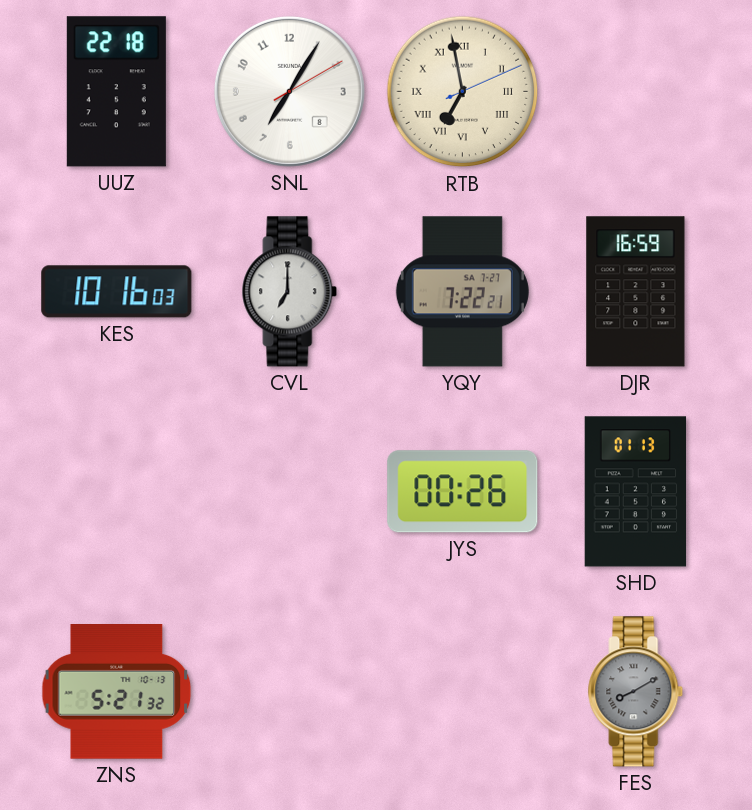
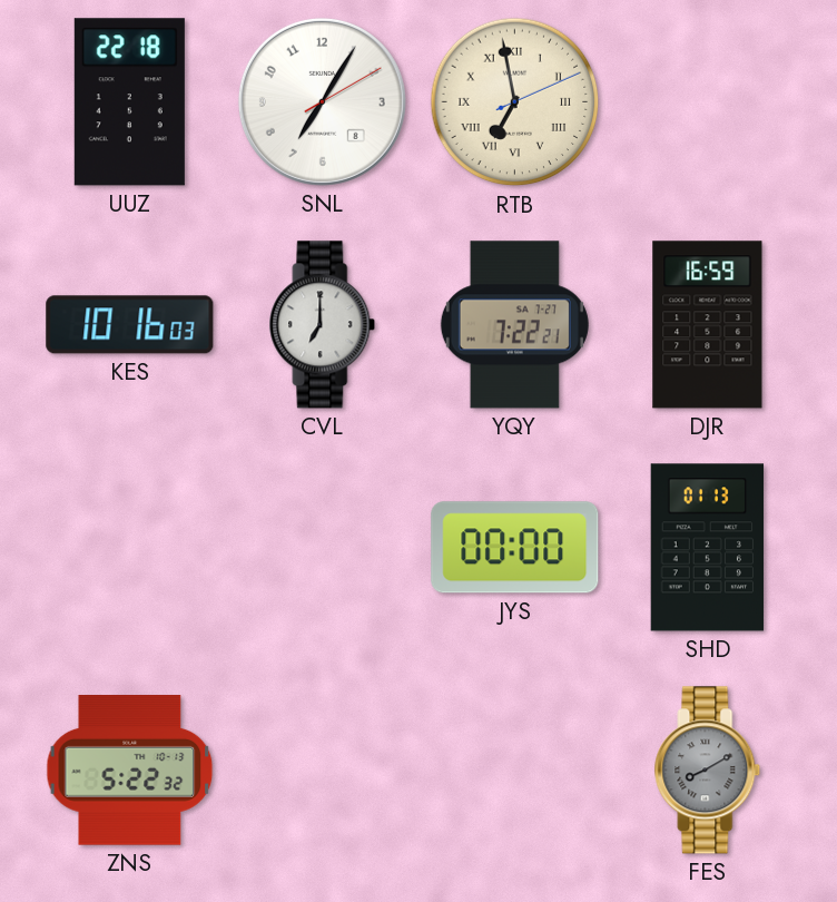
JYS: 00:26 -> 00:00
ZNS: 5:21 -> 5:22
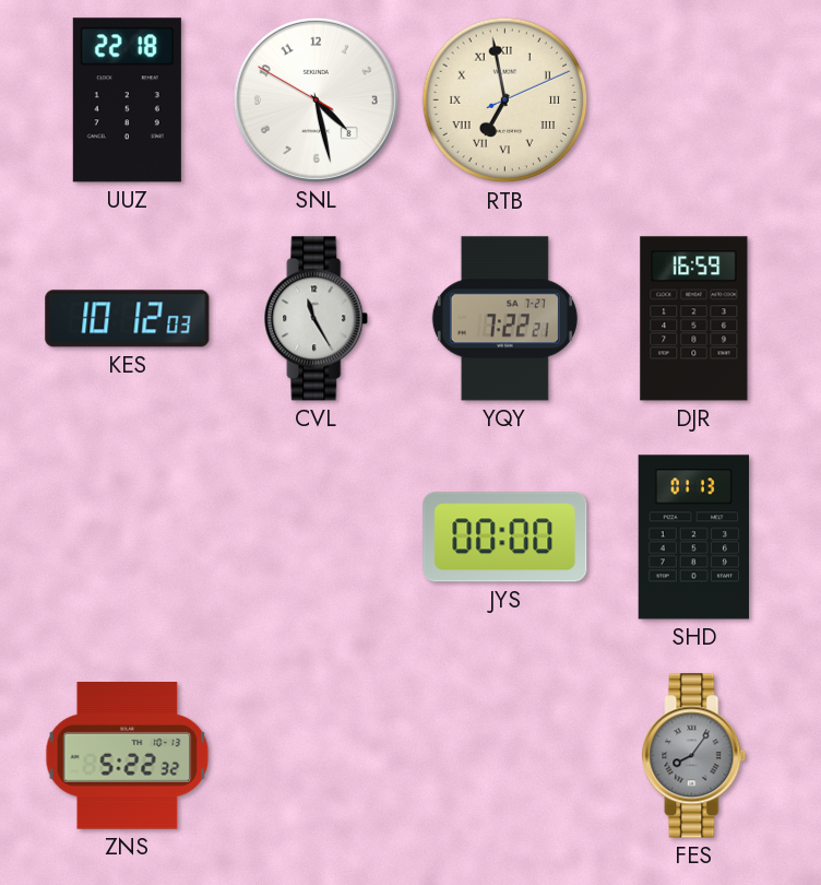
SNL: 7:05 -> 4:27
KES: 10:16 -> 10:12
CVL: 7:00 -> 11:25
FES: 8:10 -> 8:06
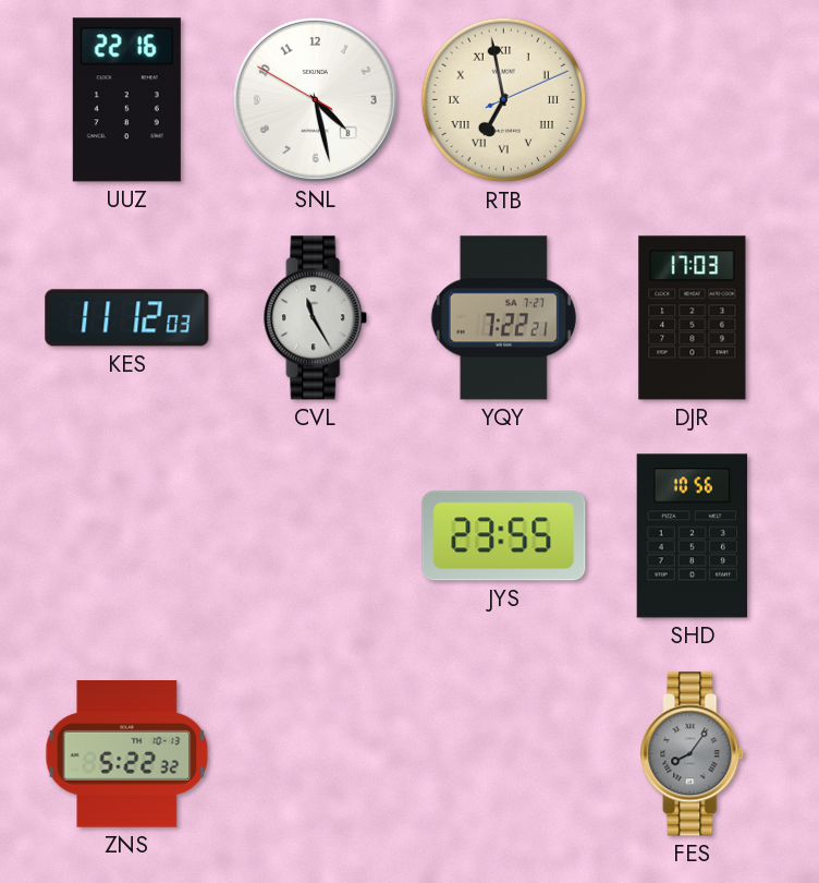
UUZ: 22:18 -> 22:16
KES: 10:12 -> 11:12
DJR: 16:59 -> 17:03
JYS: 00:00 -> 23:55
SHD: 01:13 -> 10:56
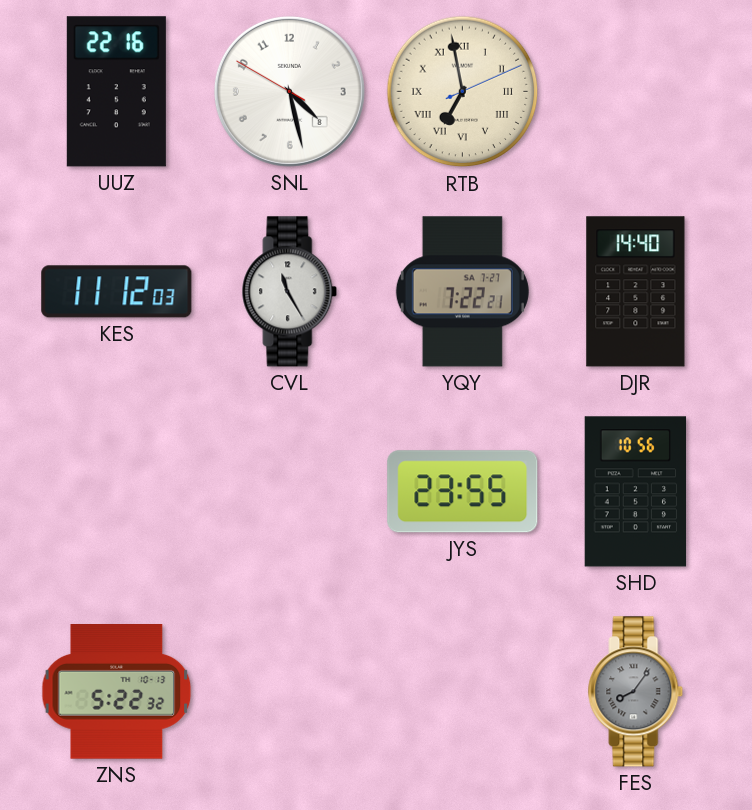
DJR: 17:03 -> 14:40
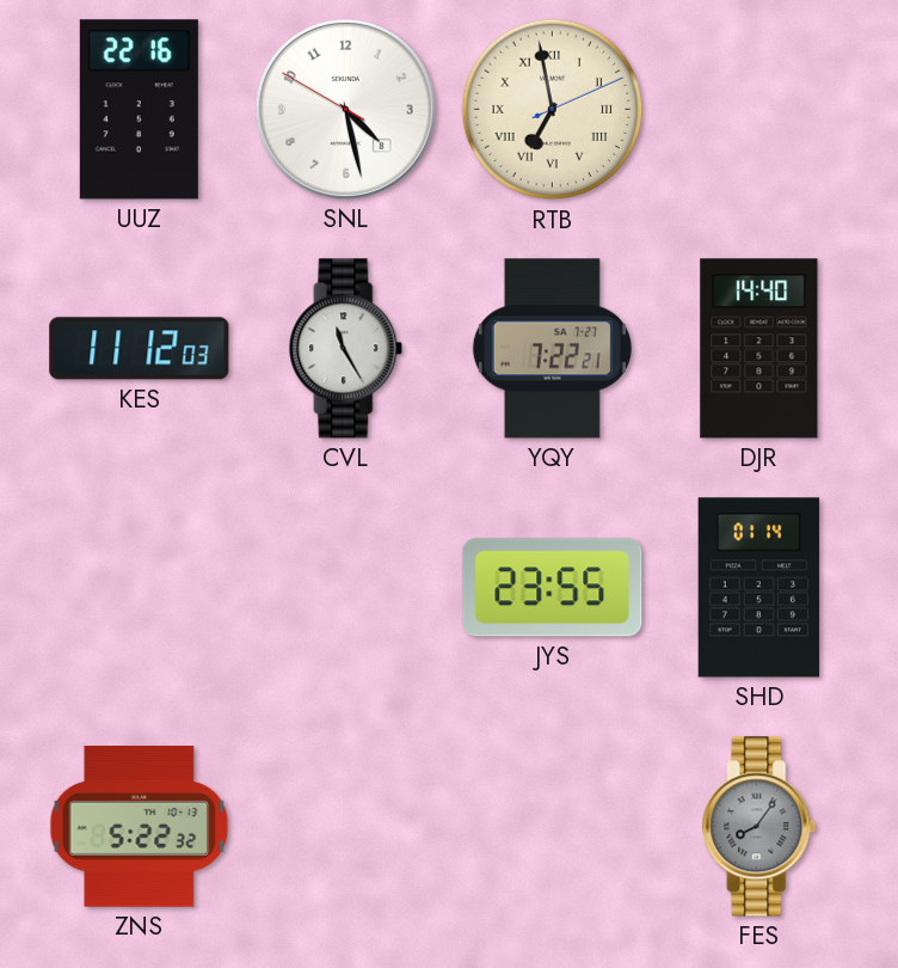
SHD: 10:56 -> 01:14
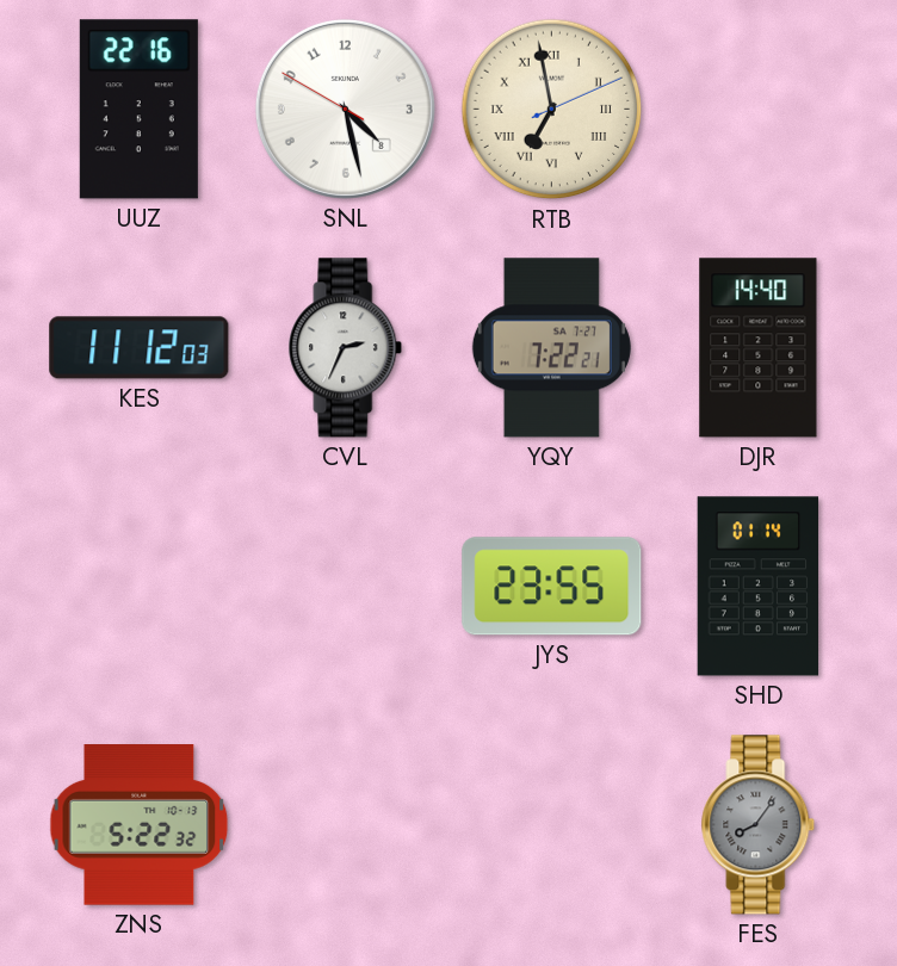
CVL: 11:25 -> 2:34
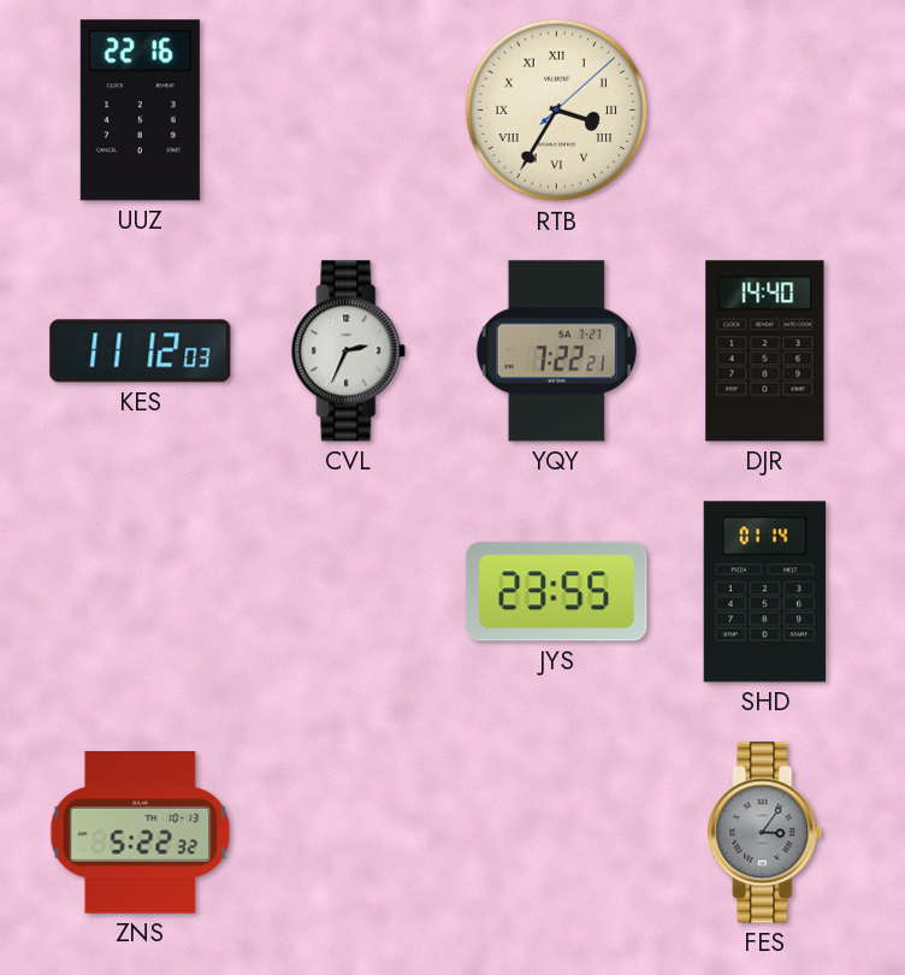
SNL: 4:27 -> none
RTB: 6:58 -> 3:35
FES: 8:06 -> 3:06
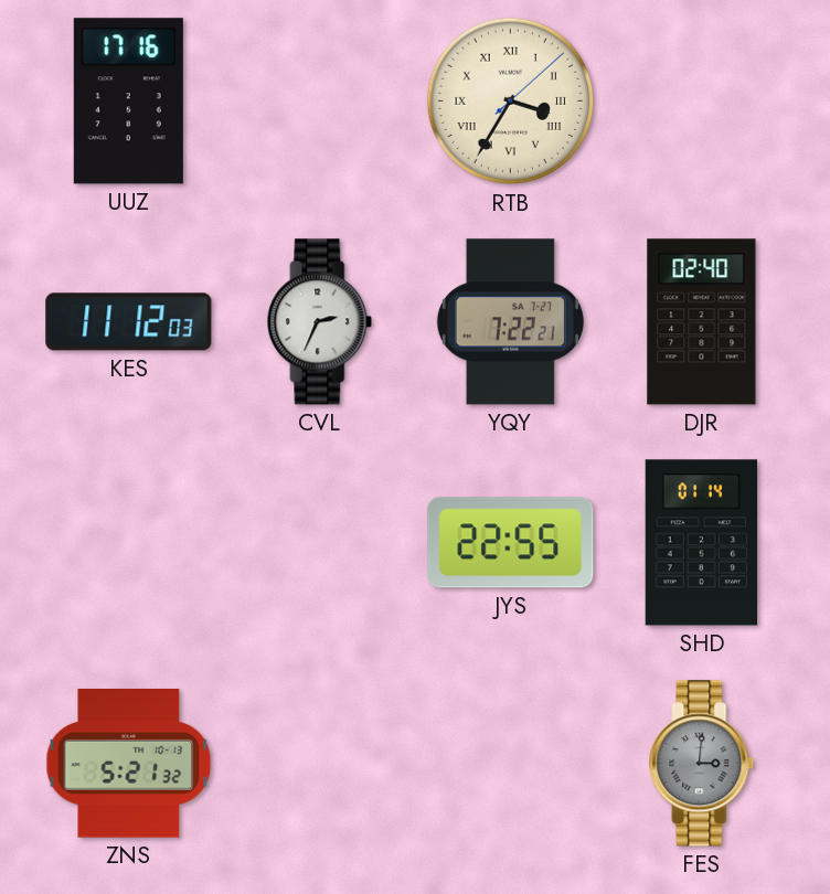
UUZ: 22:16 -> 17:16
DJR: 14:40 -> 02:40
JYS: 23:55 -> 22:55
ZNS: 5:22 -> 5:21
FES: 3:06 -> 3:01
